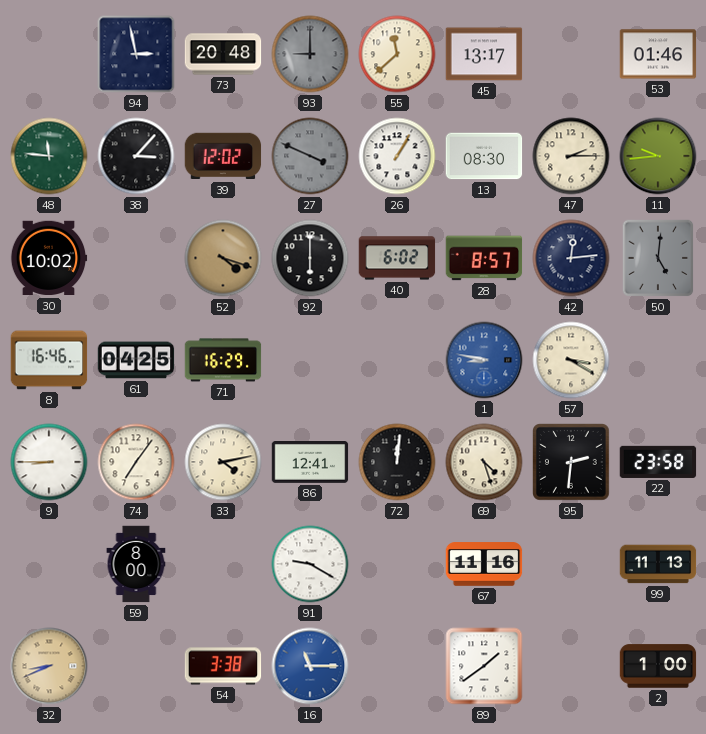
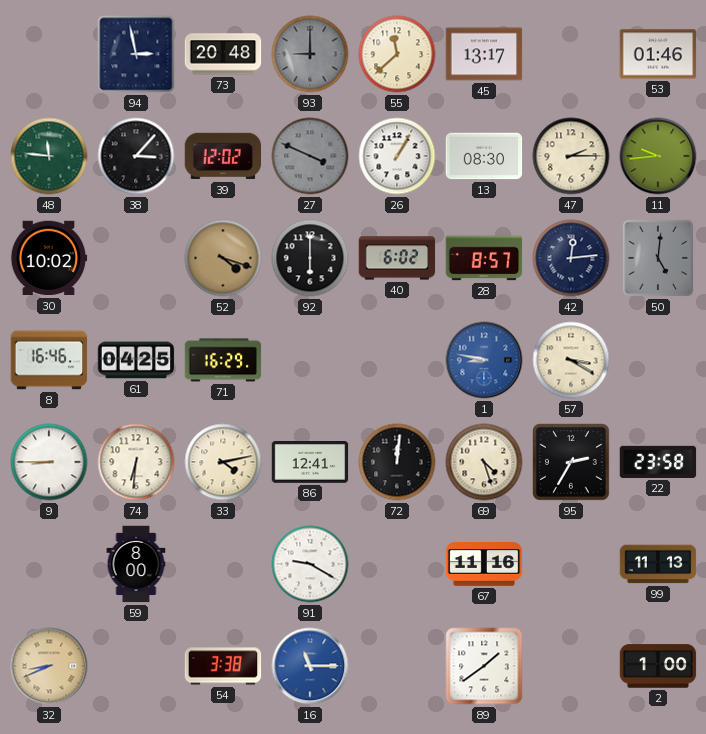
74: 7:06 -> 6:31
95: 2:31 -> 2:35
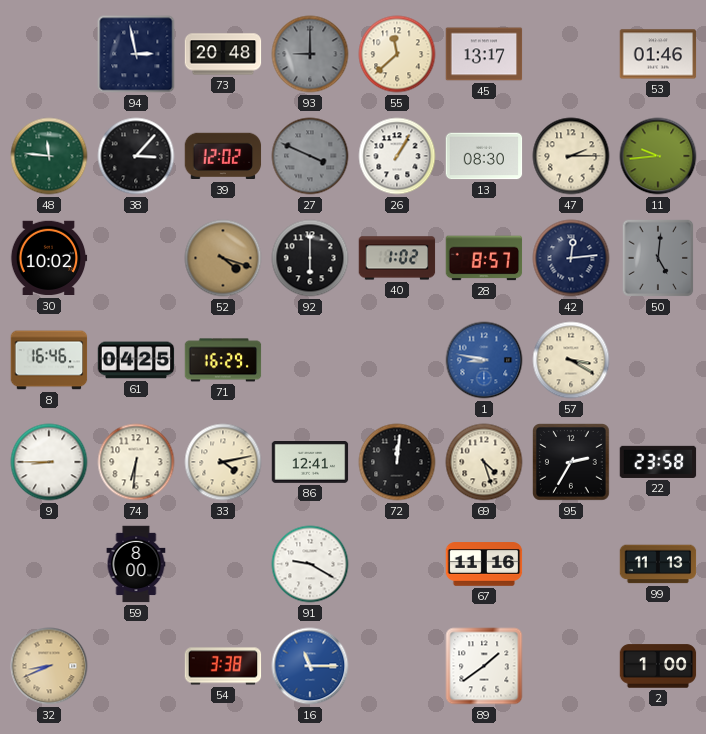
40: 6:02 -> 1:02
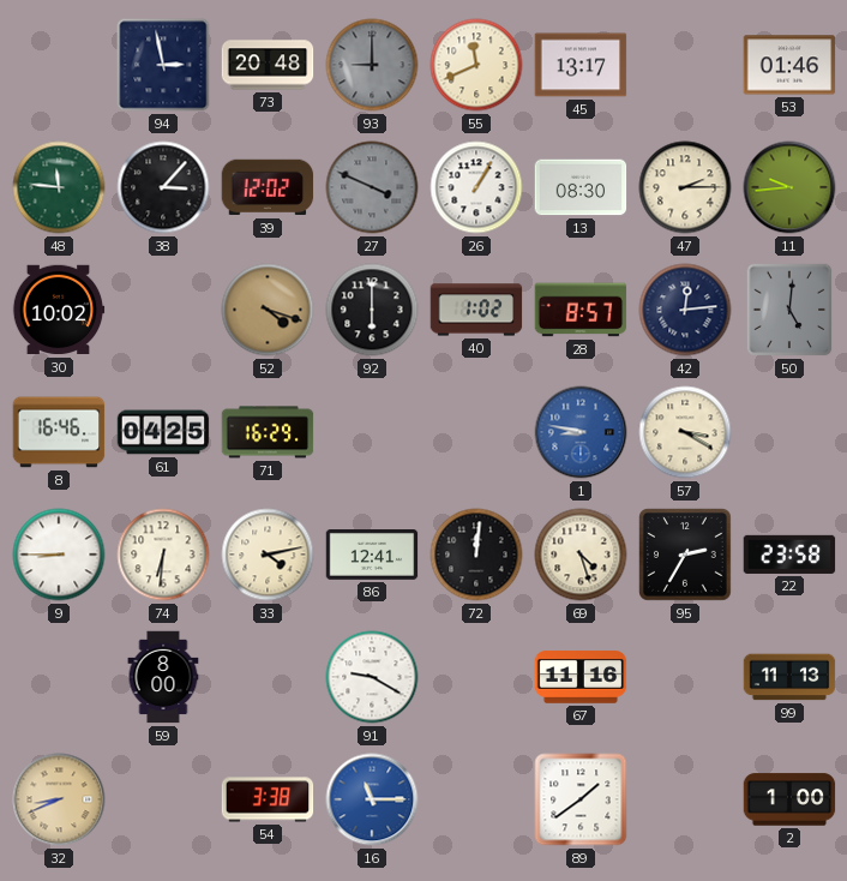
55: 11:38 -> 11:41
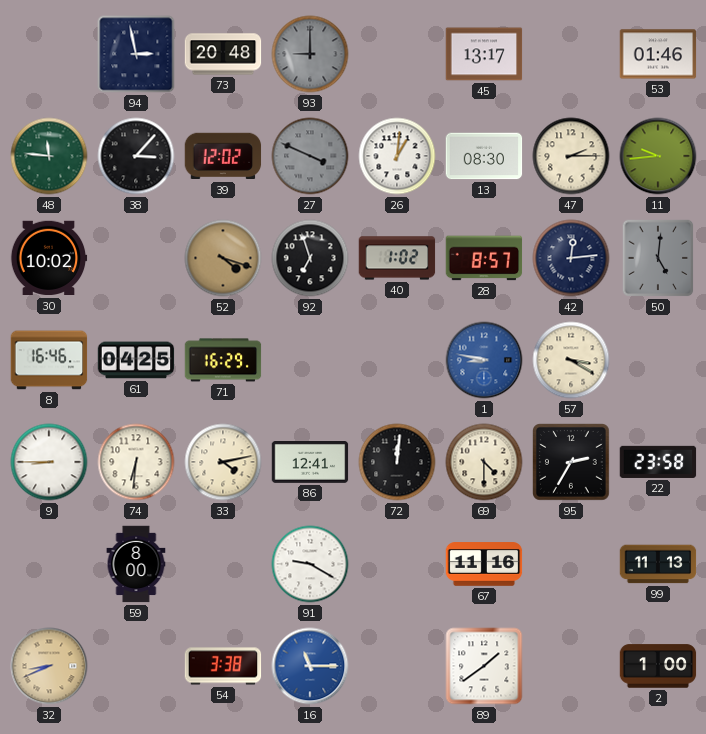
55: 11:41 -> none
26: 1:05 -> 1:01
92: 6:00 -> 6:57
69: 4:27 -> 4:30
